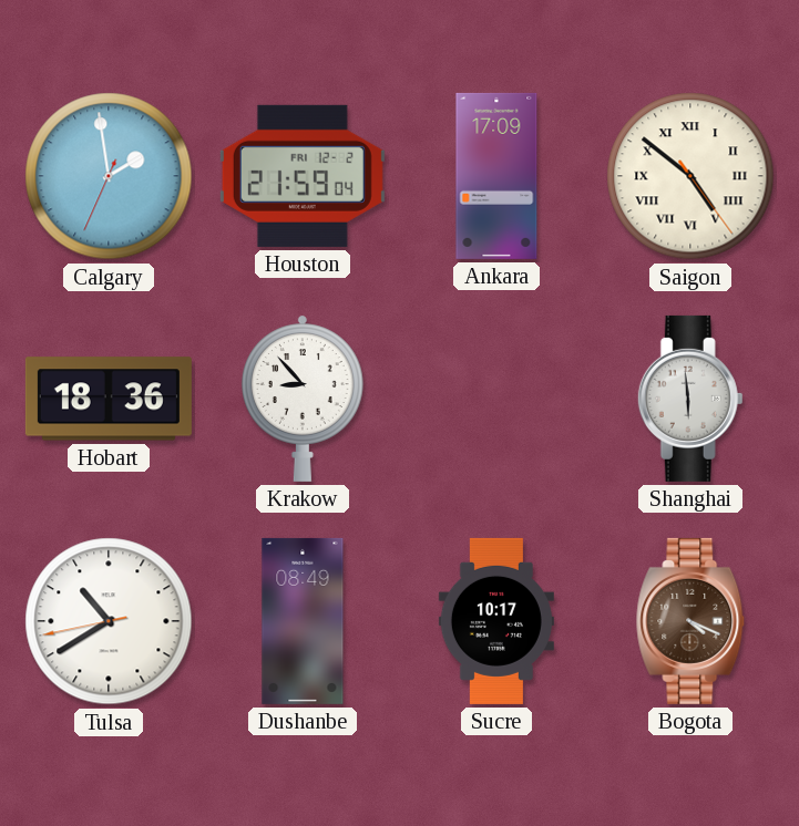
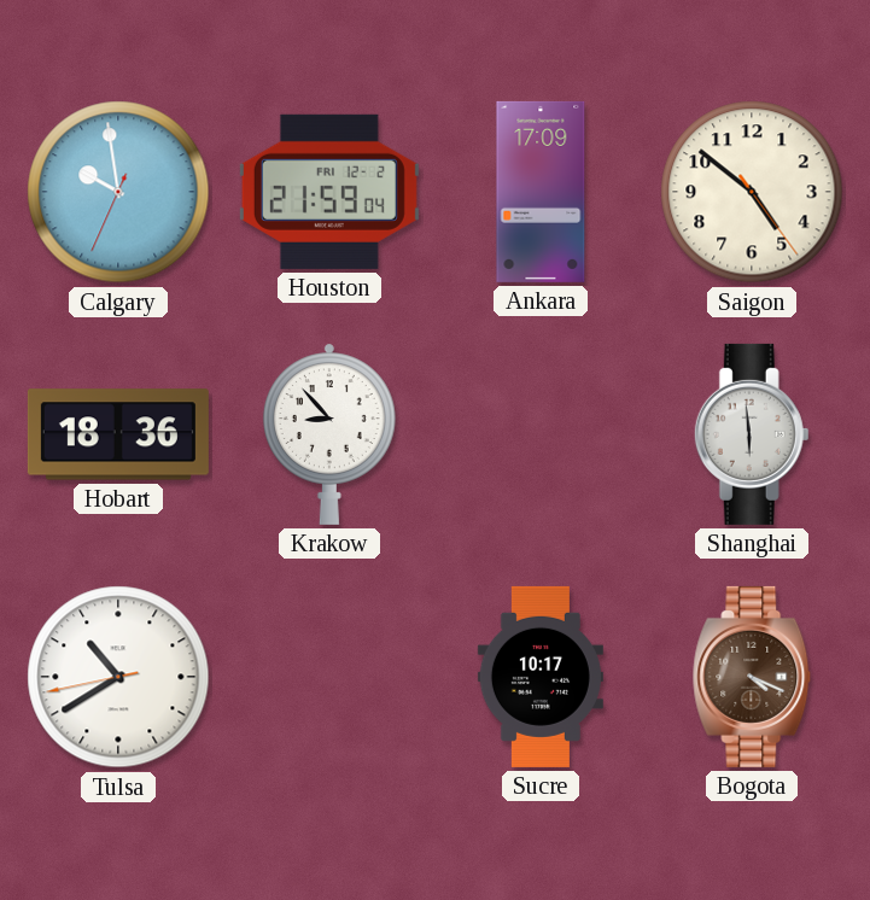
Calgary: 1:58 -> 9:58
Saigon numerals: Roman -> Arabic
Dushanbe: 08:49 -> none
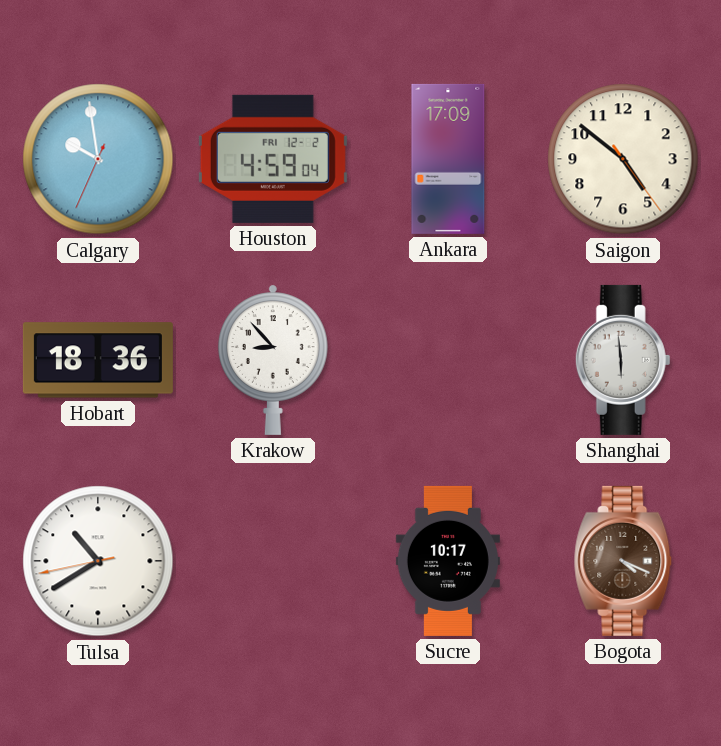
Houston: 21:59 -> 4:59
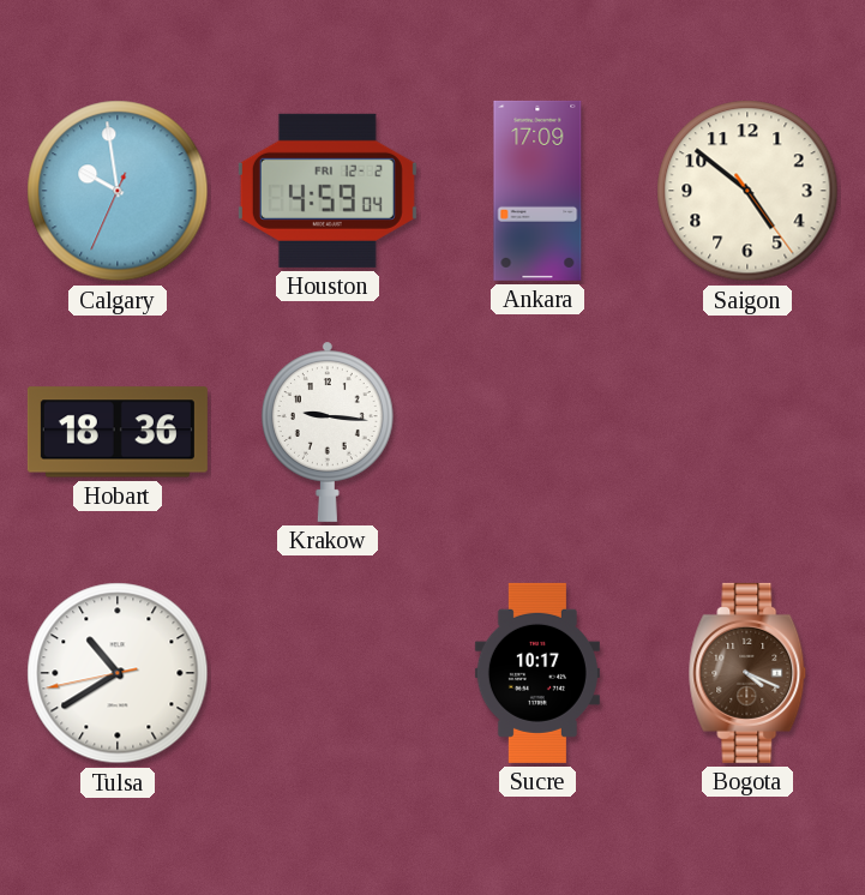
Krakow: 8:53 -> 9:16
Shanghai: 5:59 -> none
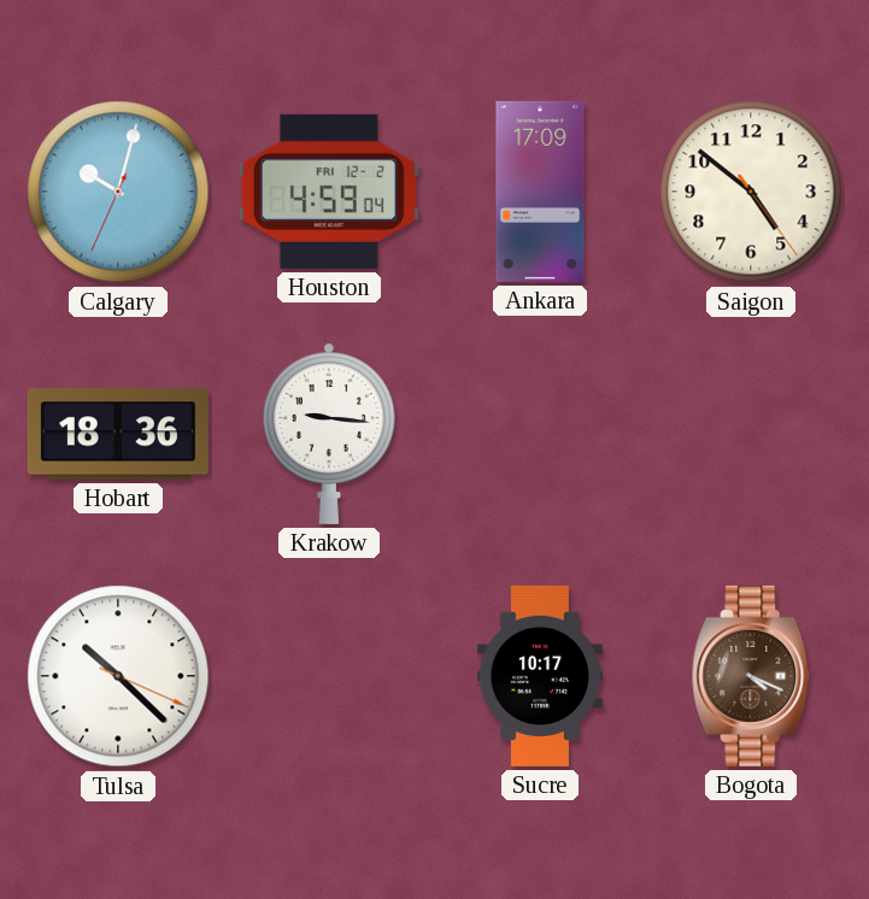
Calgary: 9:58 -> 10:02
Tulsa: 10:39 -> 10:22
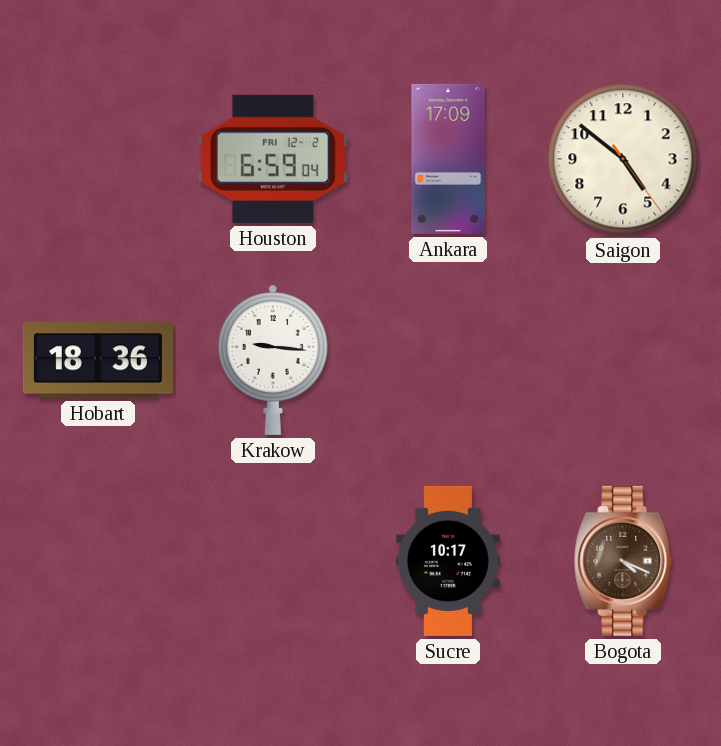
Calgary: 10:02 -> none
Houston: 4:59 -> 6:59
Tulsa: 10:22 -> none
